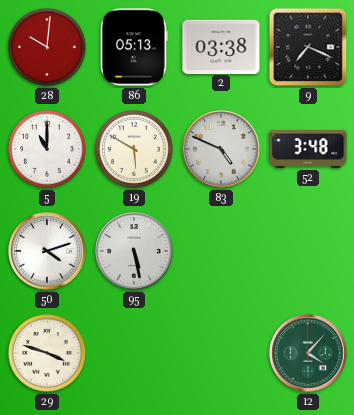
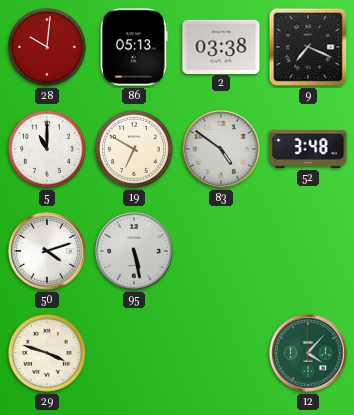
19: 5:50 -> 6:50
83: 4:49 -> 4:51
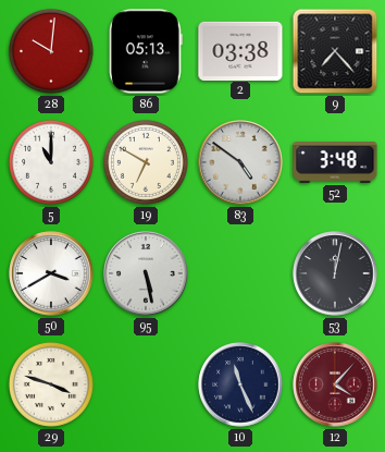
9: 7:19 -> 7:23
50: 4:12 -> 3:40
53: none -> 12:02
10: none -> 11:26
12 dial: green -> burgundy
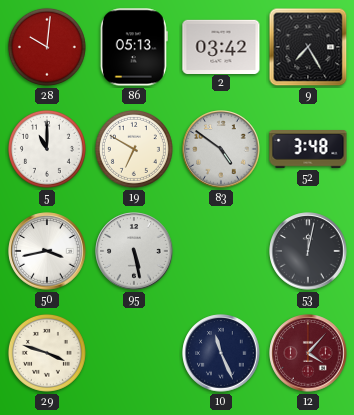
2: 03:38 -> 03:42
9: 7:23 -> 7:25
50: 3:40 -> 3:43
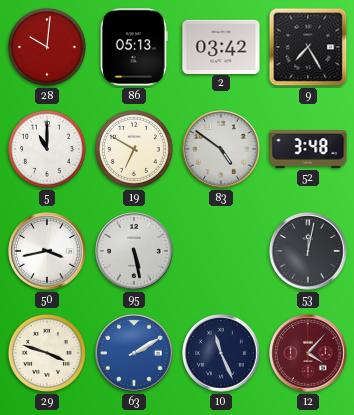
63: none -> 2:10
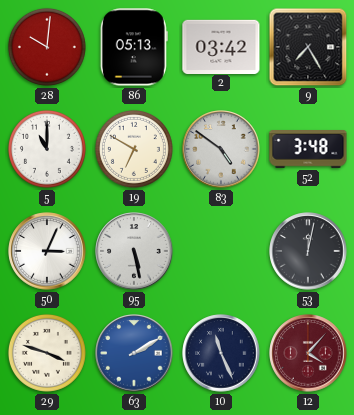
50: 3:43 -> 3:04
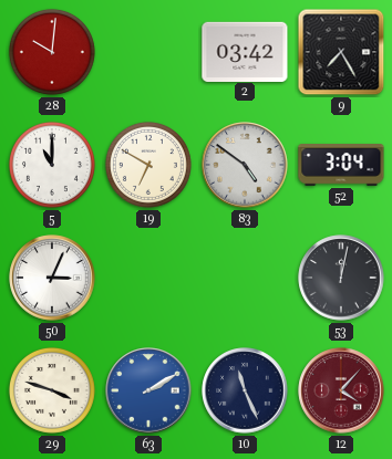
86: 05:13 -> none
52: 3:48 -> 3:04
95: 5:28 -> none
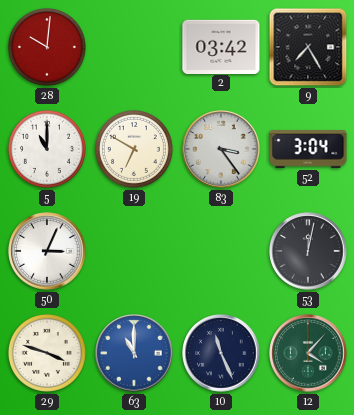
83: 4:51 -> 3:24
63: 2:10 -> 11:00
12 dial: burgundy -> green
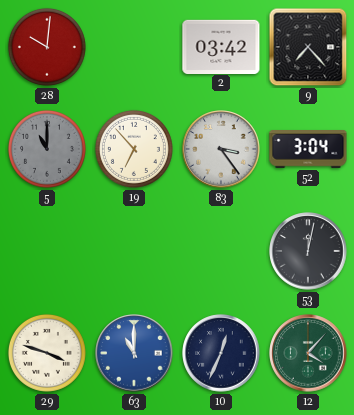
9: 7:25 -> 7:23
5 dial: white -> grey
19: 6:50 -> 6:53
50: 3:04 -> none
10: 11:26 -> 12:34
